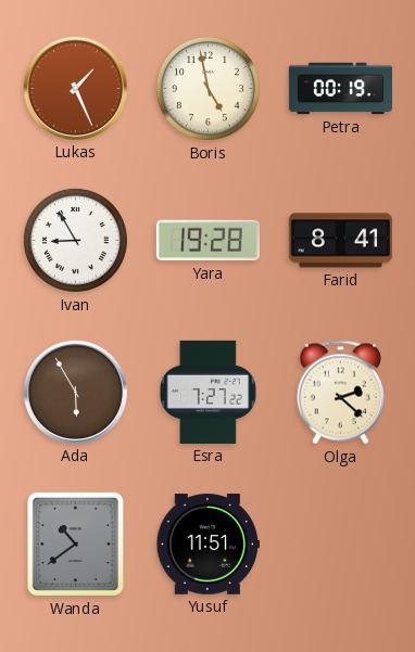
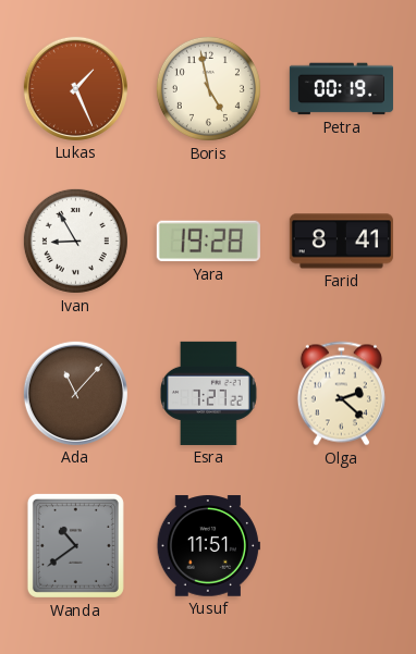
Ada: 5:55 -> 11:07
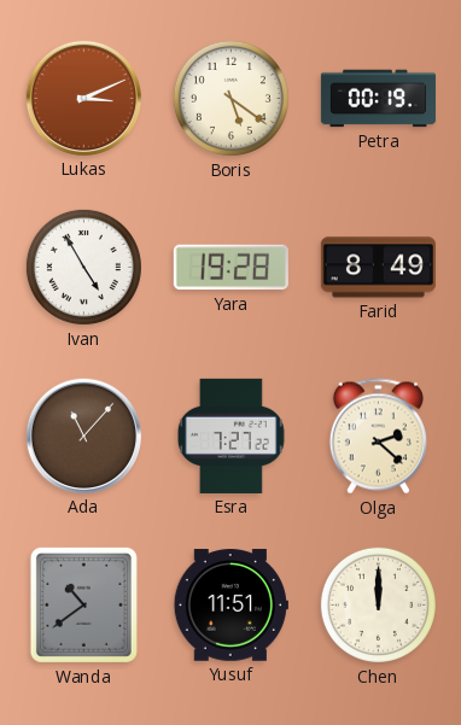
Lukas: 1:26 -> 3:11
Boris: 4:58 -> 5:21
Ivan: 8:55 -> 4:55
Farid: 8:41 -> 8:49
Chen: none -> 12:00
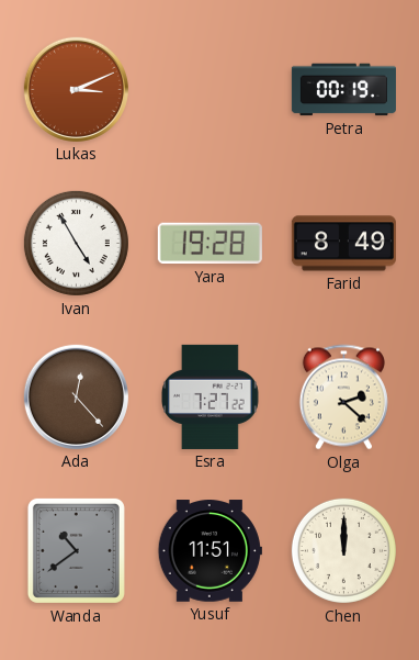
Boris: 5:21 -> none
Ada: 11:07 -> 12:23
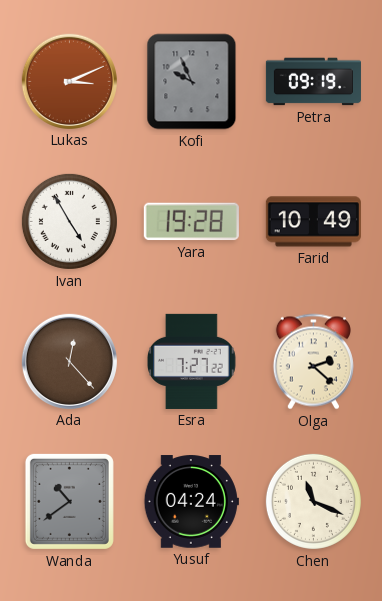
Kofi: none -> 9:56
Petra: 00:19 -> 09:19
Farid: 8:49 -> 10:49
Yusuf: 11:51 -> 04:24
Chen: 12:00 -> 11:19
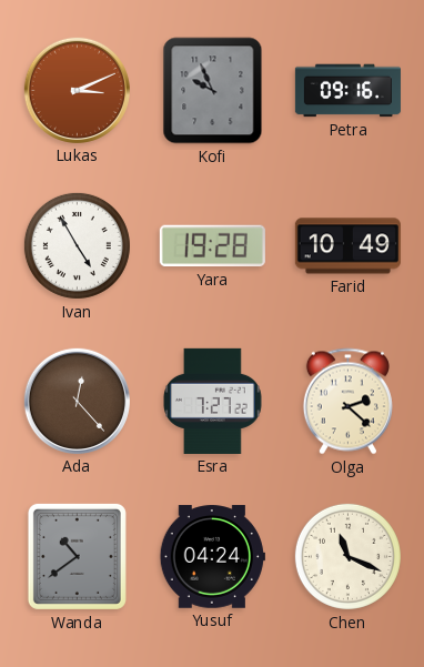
Petra: 09:19 -> 09:16
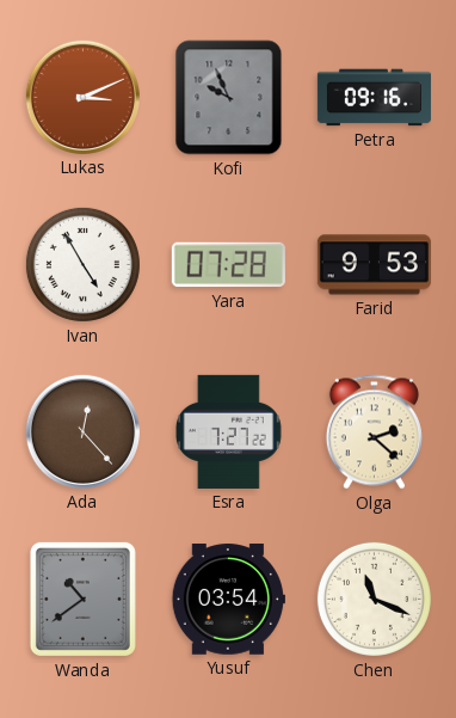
Yara: 19:28 -> 07:28
Farid: 10:49 -> 9:53
Yusuf: 04:24 -> 03:54
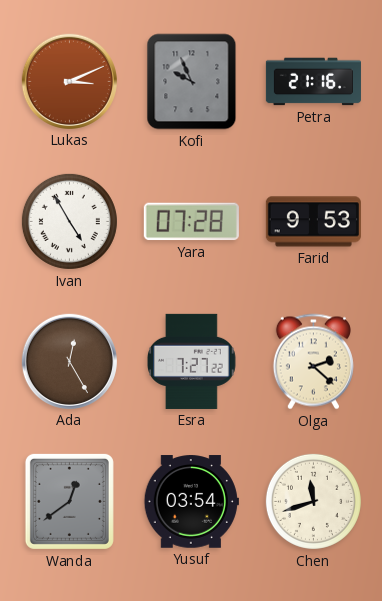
Petra: 09:16 -> 21:16
Ada: 12:23 -> 12:25
Wanda: 10:39 -> 12:39
Chen: 11:19 -> 11:42
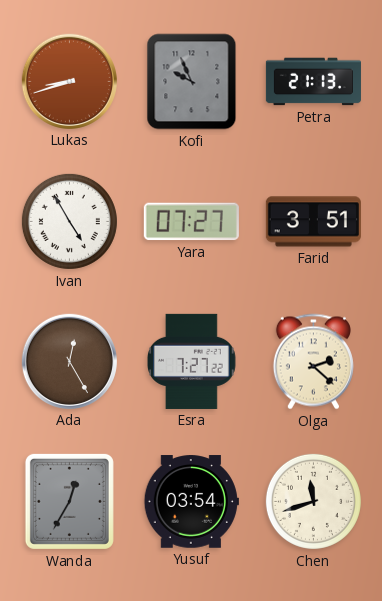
Lukas: 3:11 -> 8:42
Petra: 21:16 -> 21:13
Yara: 07:28 -> 07:27
Farid: 9:53 -> 3:51
Wanda: 12:39 -> 12:35
